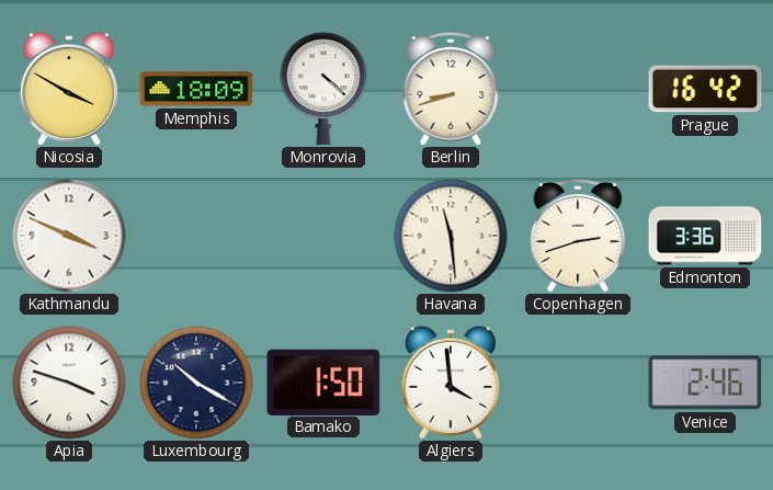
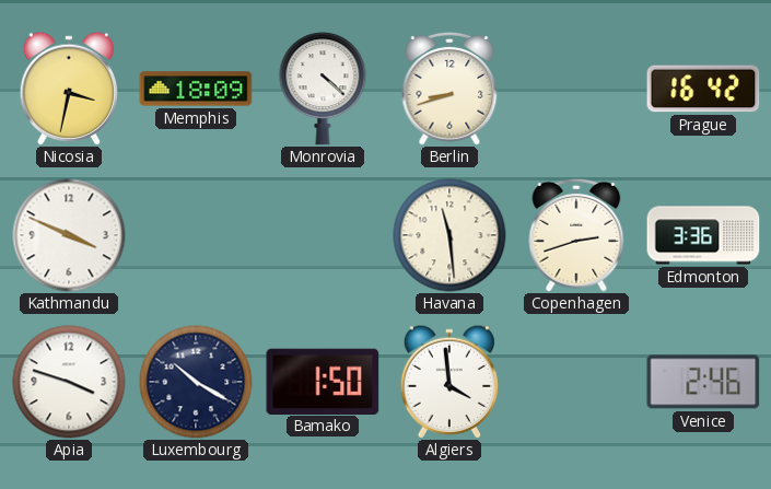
Nicosia: 3:50 -> 3:32
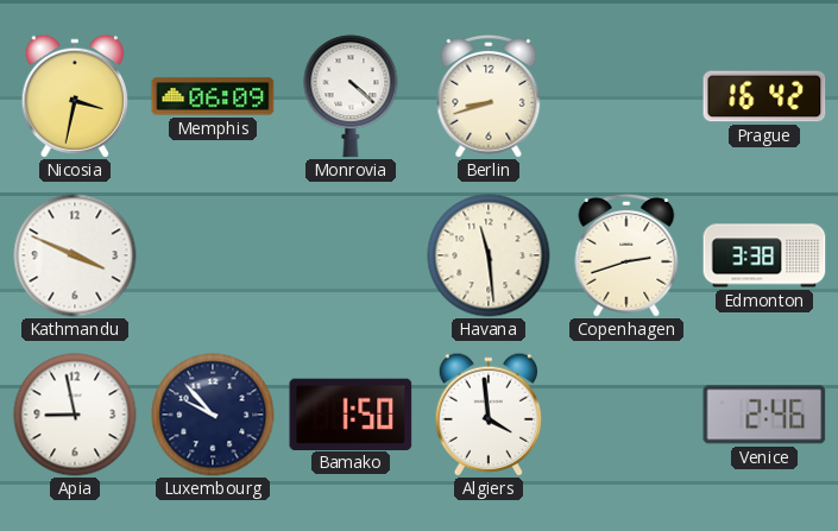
Memphis: 18:09 -> 06:09
Edmonton: 3:36 -> 3:38
Apia: 3:48 -> 8:58
Luxembourg: 10:20 -> 9:53
